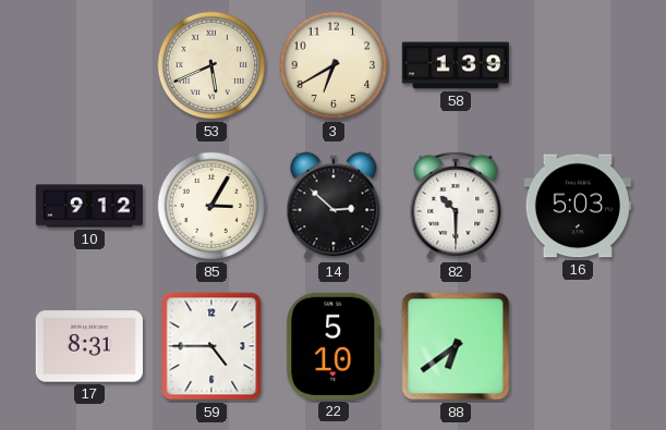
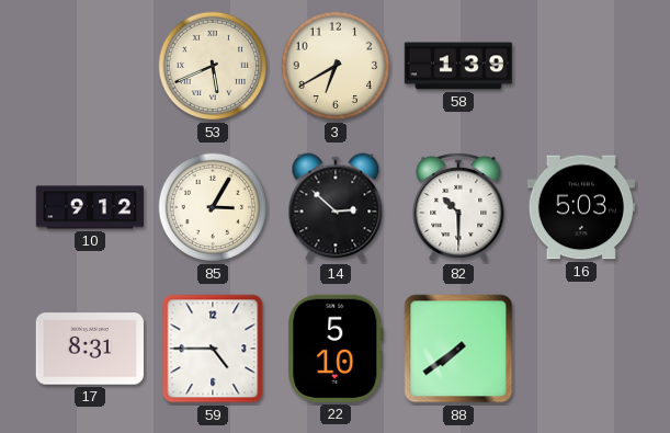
88: 6:39 -> 7:39
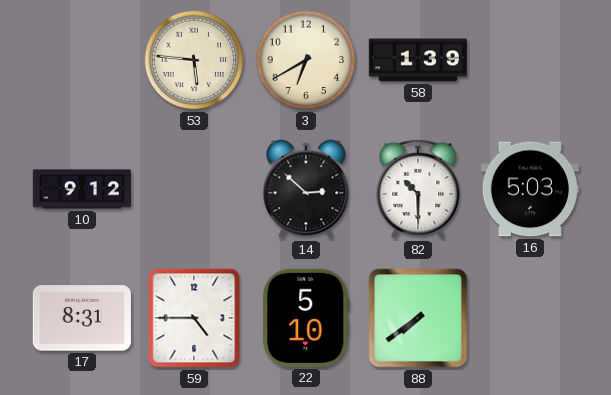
53: 5:41 -> 5:46
85: 3:05 -> none
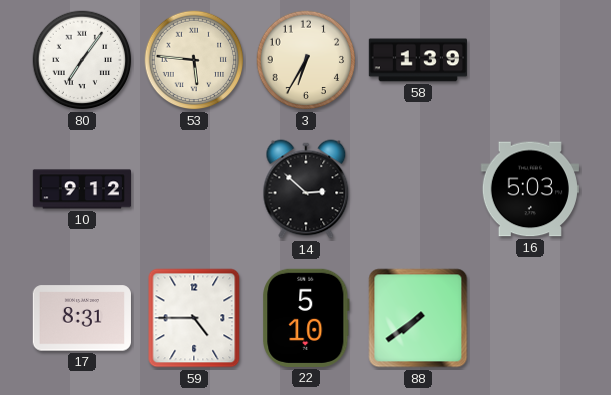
80: none -> 7:06
3: 6:40 -> 6:35
82: 10:30 -> none
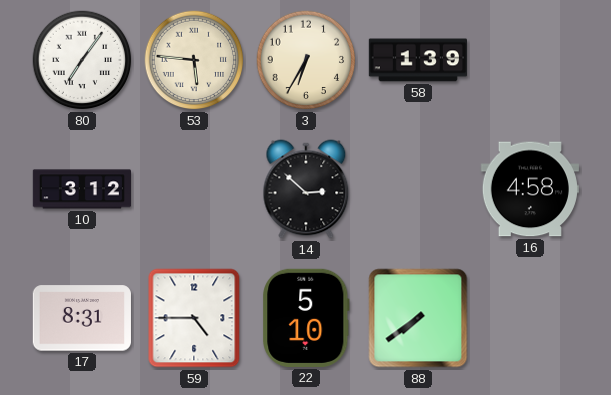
10: 9:12 -> 3:12
16: 5:03 -> 4:58
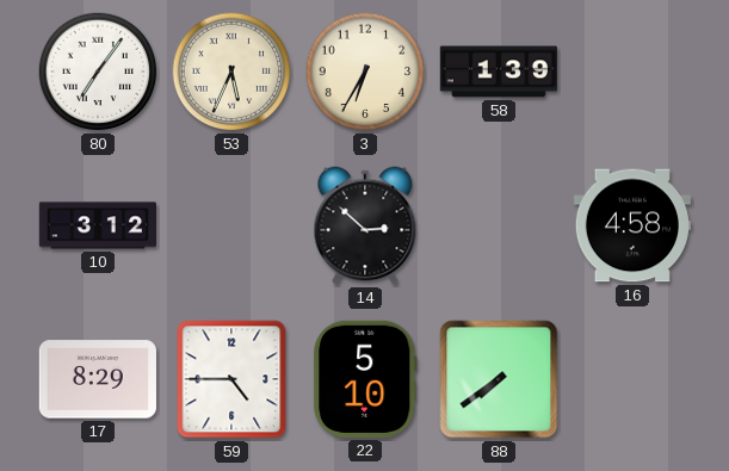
53: 5:46 -> 5:34
17: 8:31 -> 8:29
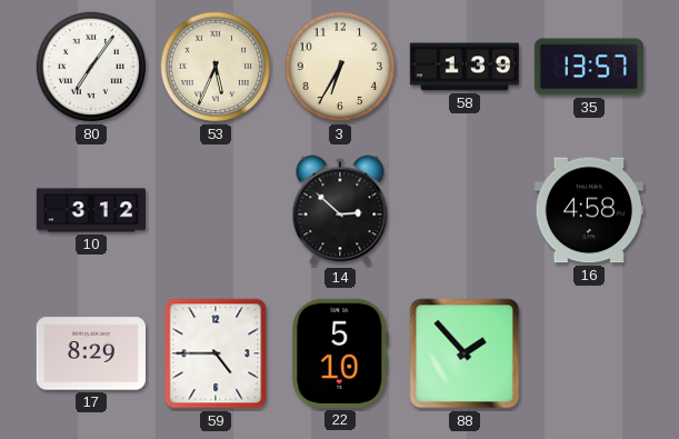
35: none -> 13:57
88: 7:39 -> 1:53
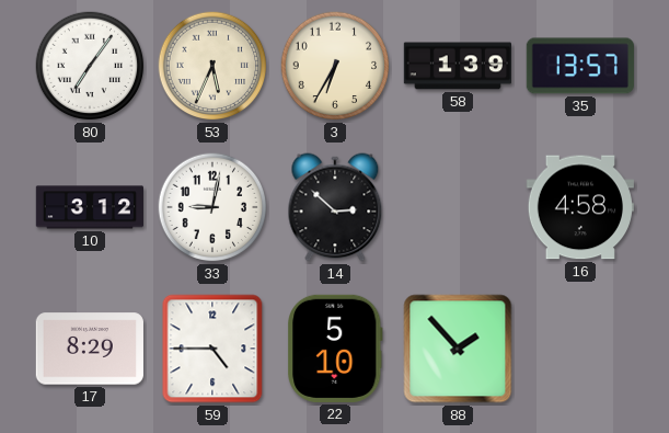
33: none -> 9:02
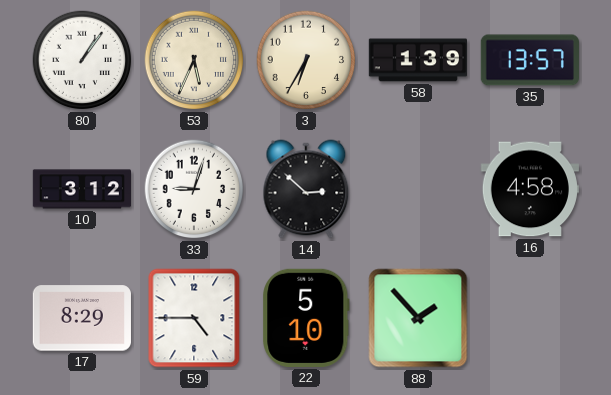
80: 7:06 -> 1:06
33: 9:02 -> 9:03
